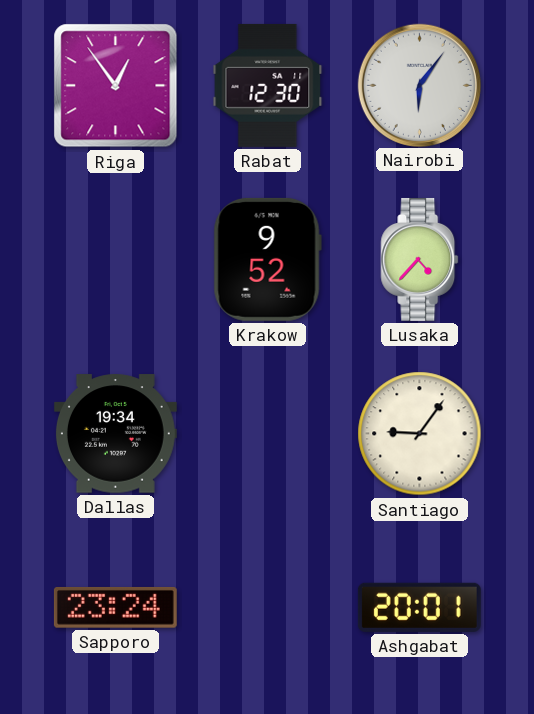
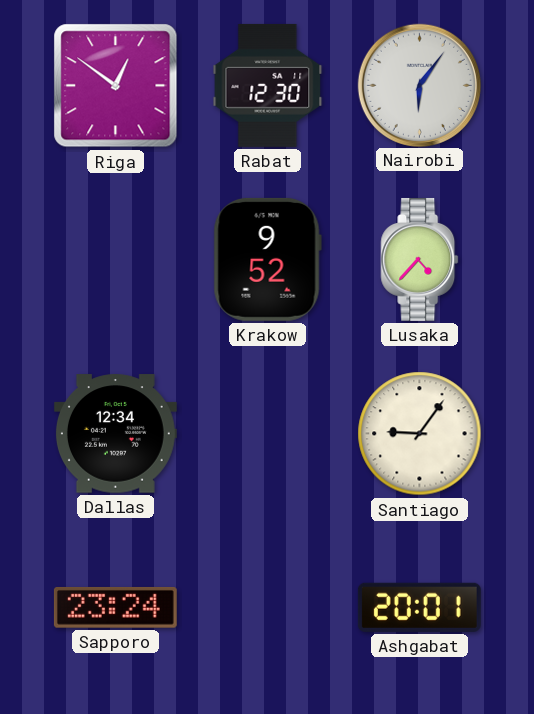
Riga: 12:54 -> 12:51
Dallas: 19:34 -> 12:34
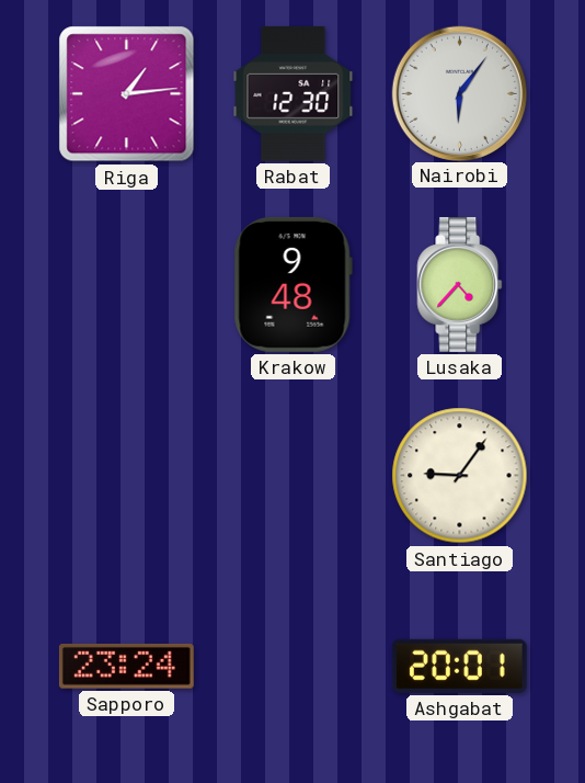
Riga: 12:51 -> 1:14
Krakow: 9:52 -> 9:48
Dallas: 12:34 -> none
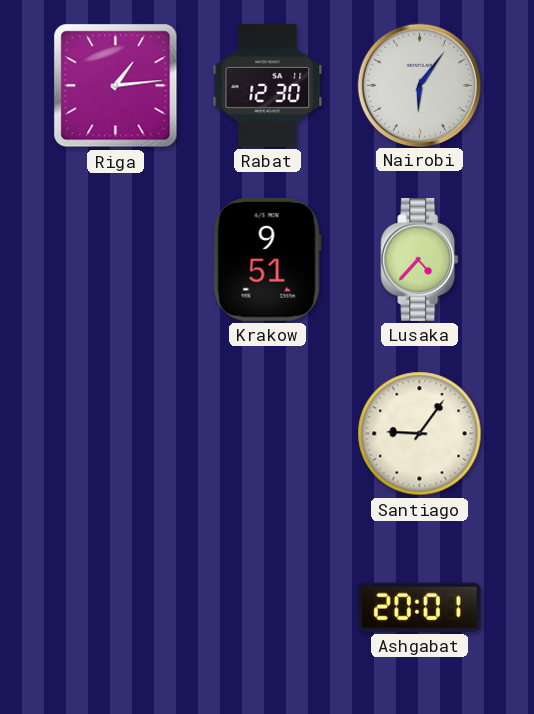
Krakow: 9:48 -> 9:51
Sapporo: 23:24 -> none
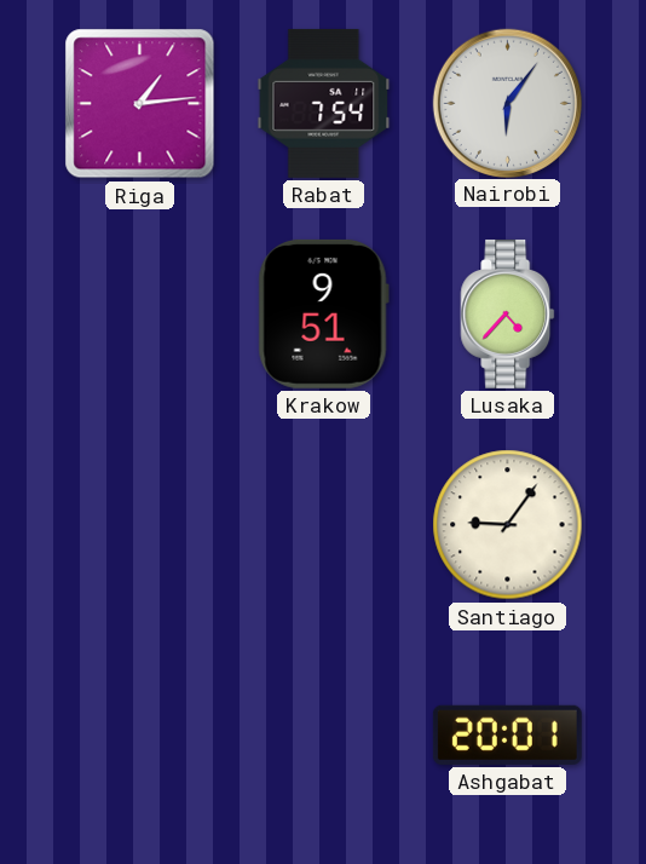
Rabat: 12:30 -> 7:54
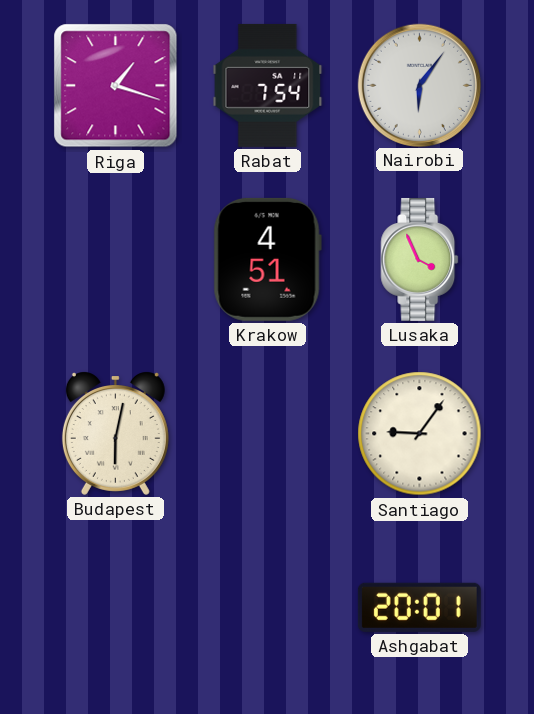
Riga: 1:14 -> 1:18
Krakow: 9:51 -> 4:51
Lusaka: 4:37 -> 3:56
Budapest: none -> 6:02
